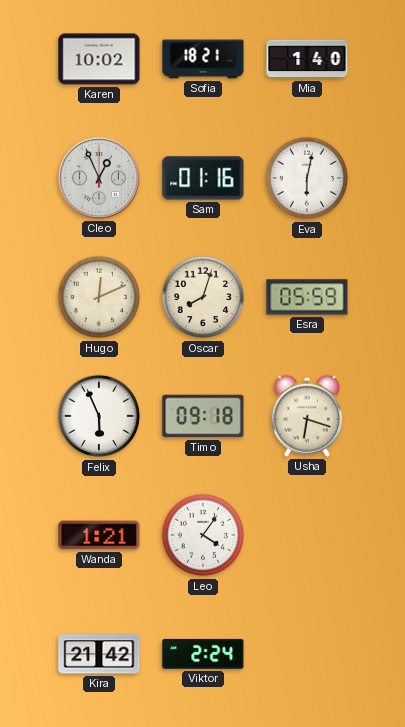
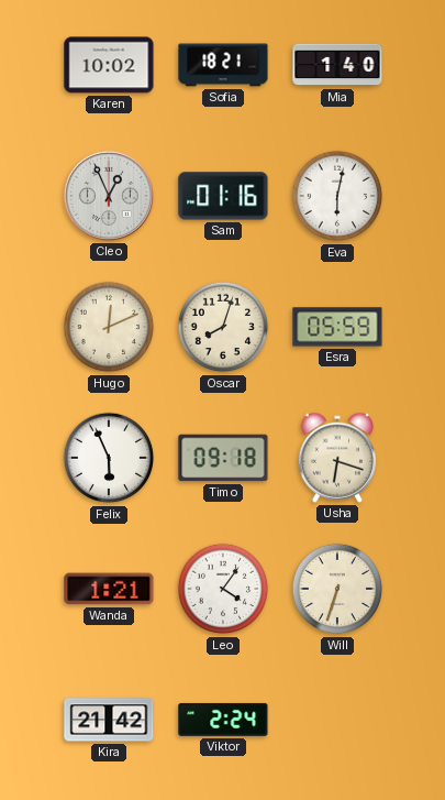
Will: none -> 6:33
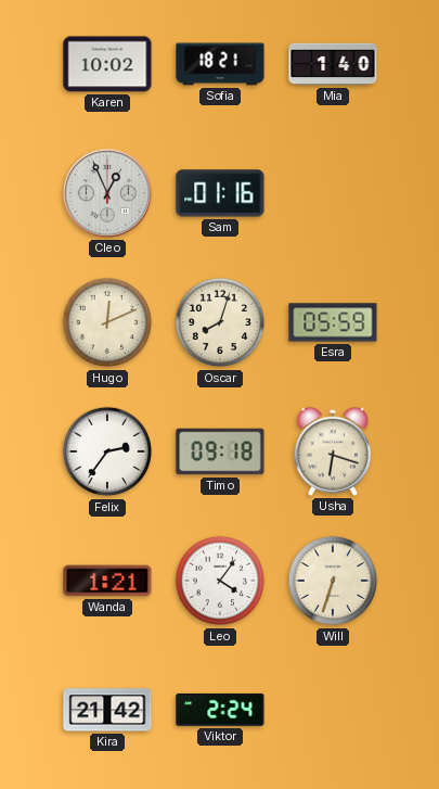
Eva: 6:02 -> none
Felix: 5:56 -> 2:36
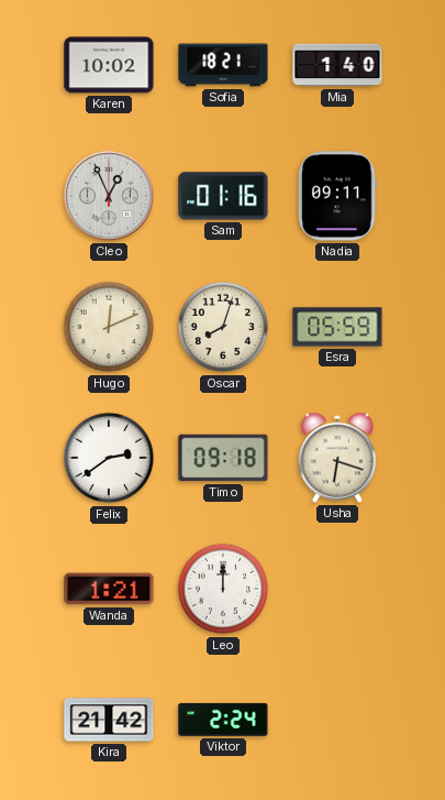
Nadia: none -> 09:11
Felix: 2:36 -> 2:39
Leo: 4:06 -> 12:00
Will: 6:33 -> none
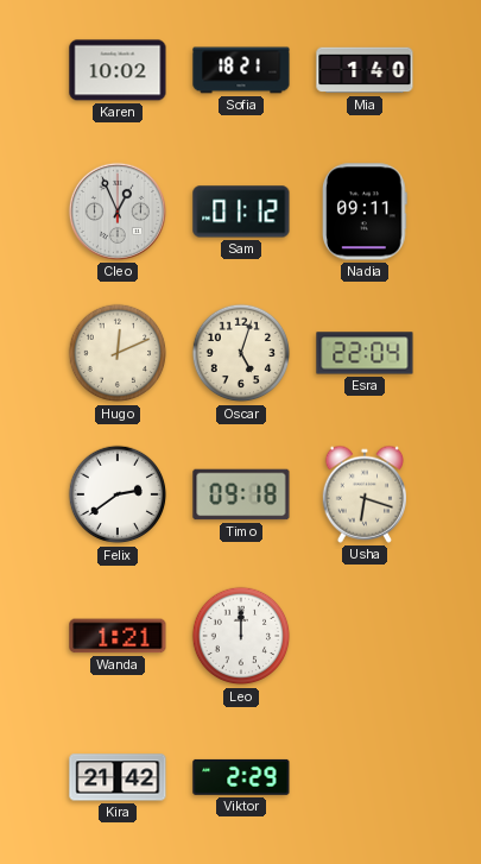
Sam: 01:16 -> 01:12
Oscar: 8:03 -> 5:03
Esra: 05:59 -> 22:04
Viktor: 2:24 -> 2:29
